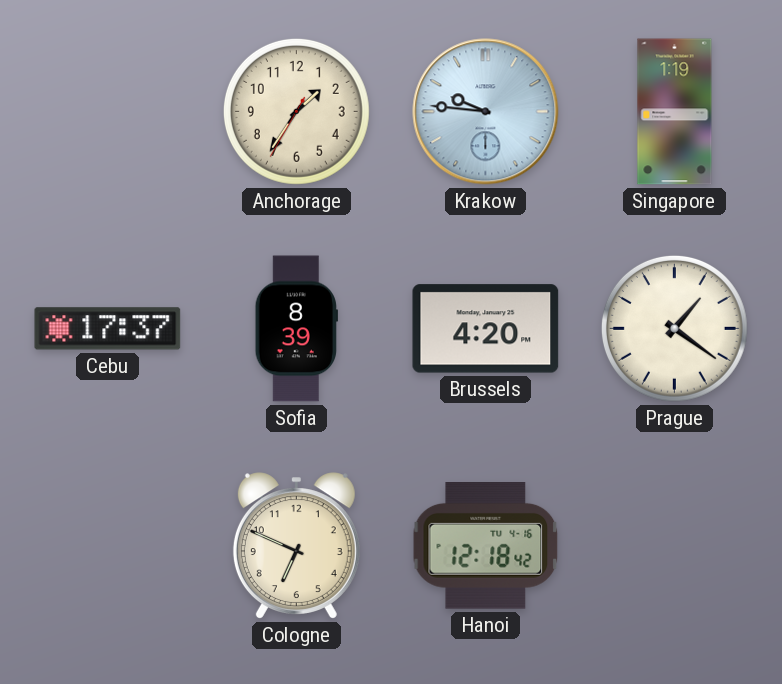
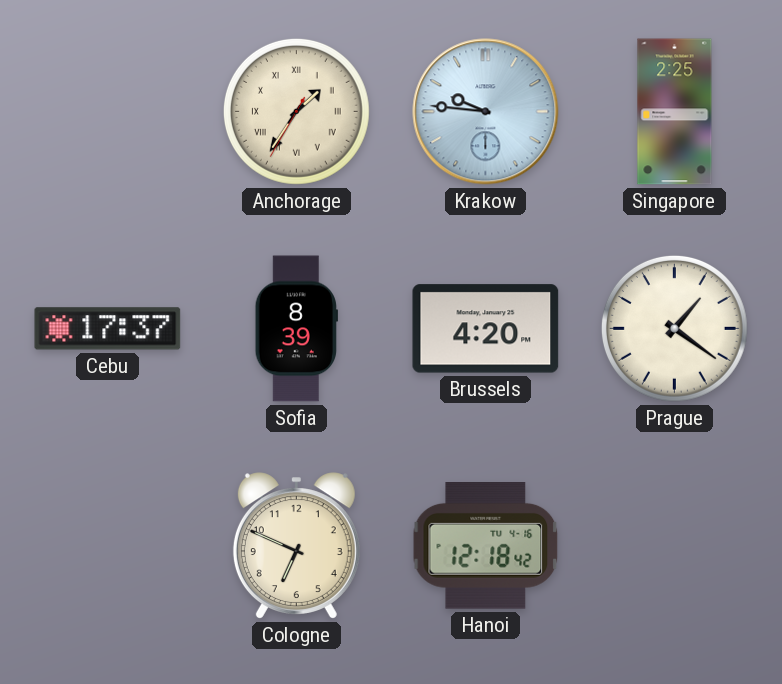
Anchorage numerals: Arabic -> Roman
Singapore: 1:19 -> 2:25
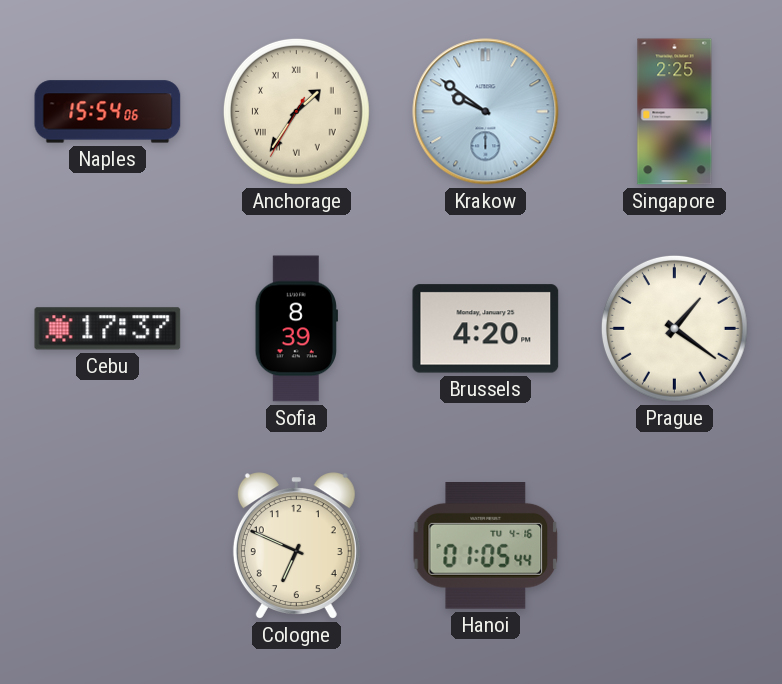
Naples: none -> 15:54
Krakow: 9:46 -> 9:51
Hanoi: 12:18 -> 01:05
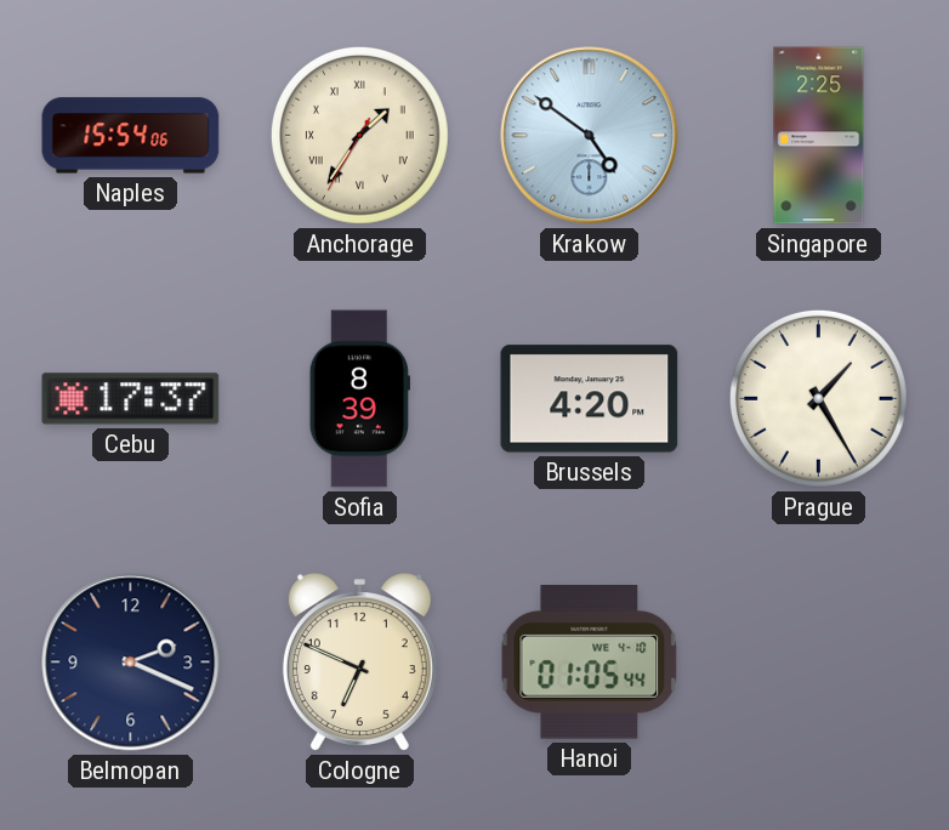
Krakow: 9:51 -> 4:51
Prague: 1:21 -> 1:25
Belmopan: none -> 2:19
Hanoi date: TU 4-16 -> WE 4-10
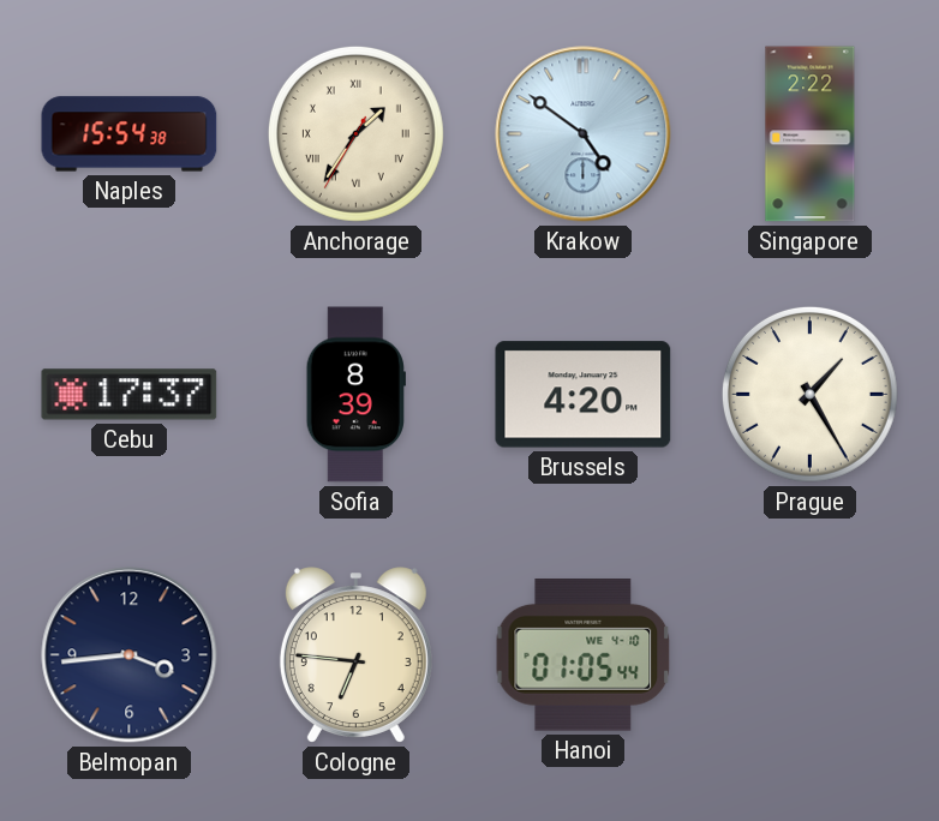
Naples: 15:54:06 -> 15:54:38
Singapore: 2:25 -> 2:22
Belmopan: 2:19 -> 3:44
Cologne: 6:49 -> 6:46
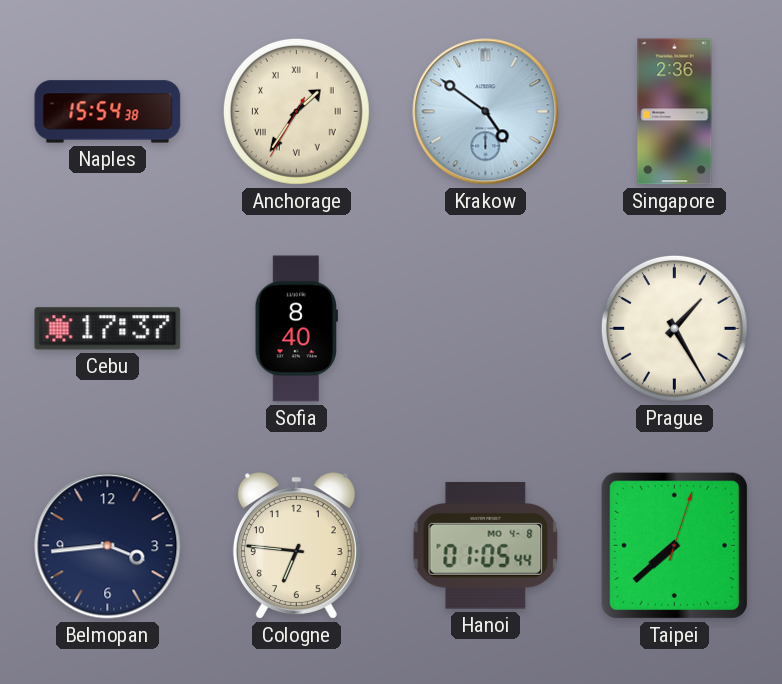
Singapore: 2:22 -> 2:36
Sofia: 8:39 -> 8:40
Brussels: 4:20 -> none
Hanoi date: WE 4-10 -> MO 4-8
Taipei: none -> 7:38
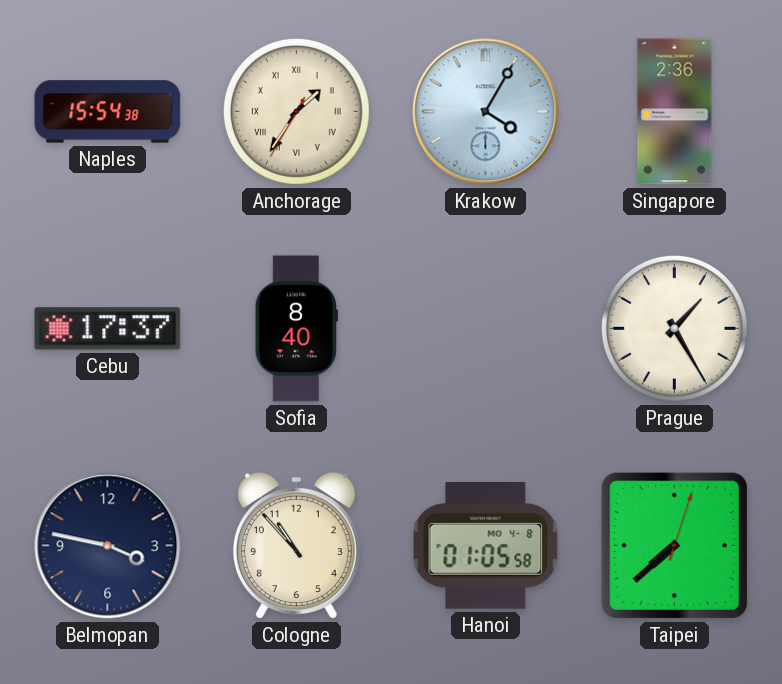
Krakow: 4:51 -> 4:05
Belmopan: 3:44 -> 3:47
Cologne: 6:46 -> 10:53
Hanoi: 01:05:44 -> 01:05:58
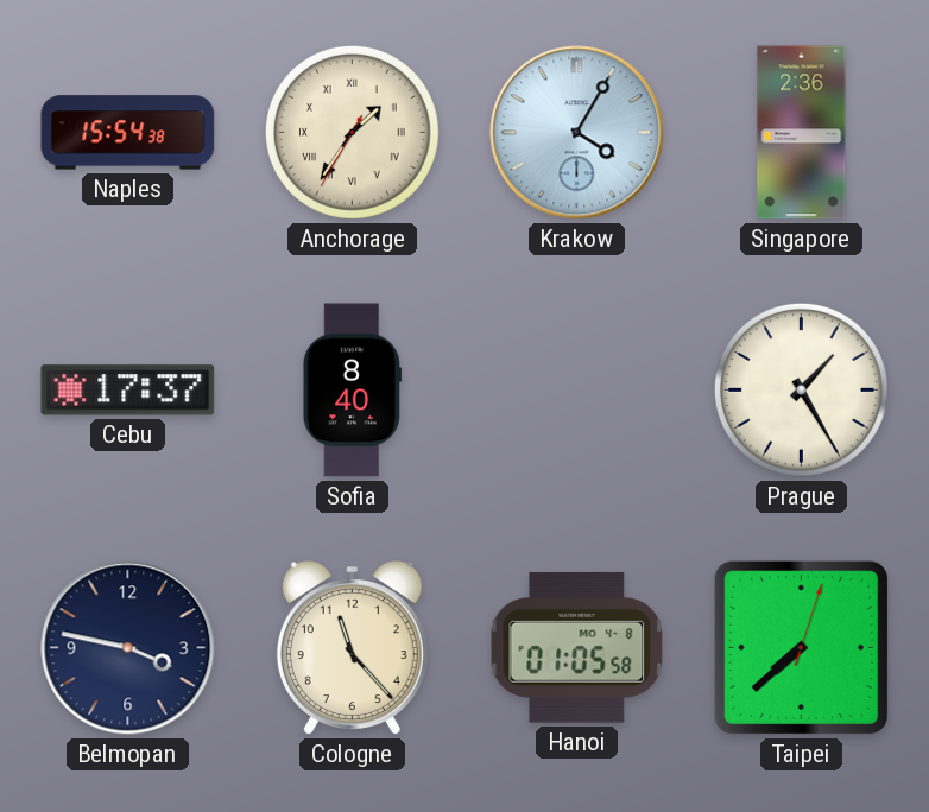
Cologne: 10:53 -> 11:23
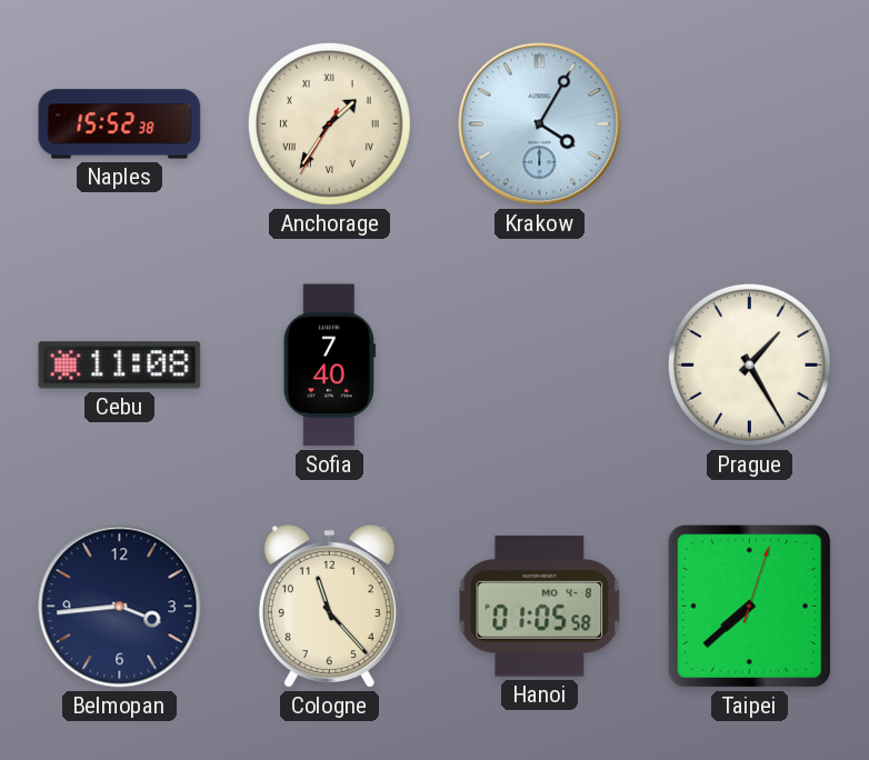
Naples: 15:54 -> 15:52
Singapore: 2:36 -> none
Cebu: 17:37 -> 11:08
Sofia: 8:40 -> 7:40
Belmopan: 3:47 -> 3:44
